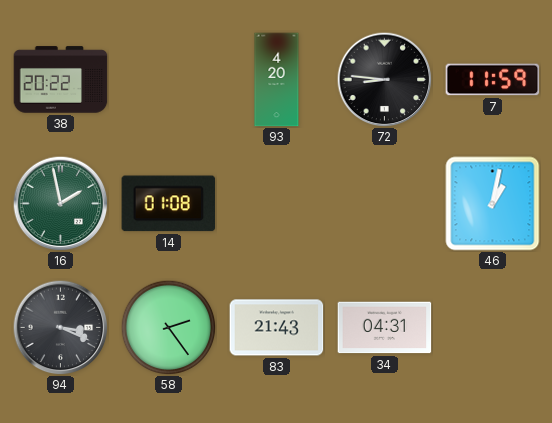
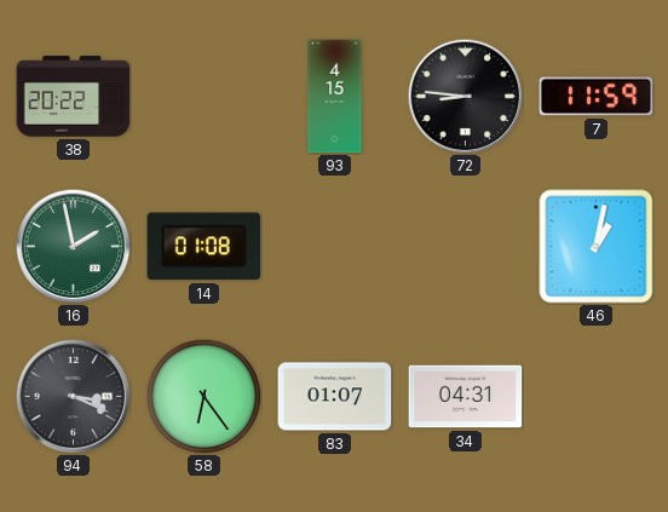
93: 4:20 -> 4:15
58: 2:24 -> 6:24
83: 21:43 -> 01:07
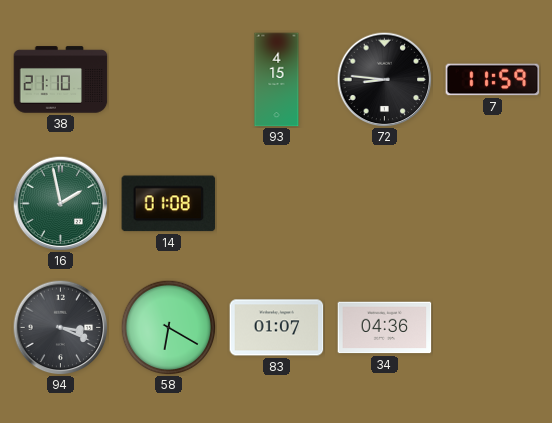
38: 20:22 -> 21:10
46: 1:02 -> none
58: 6:24 -> 6:20
34: 04:31 -> 04:36
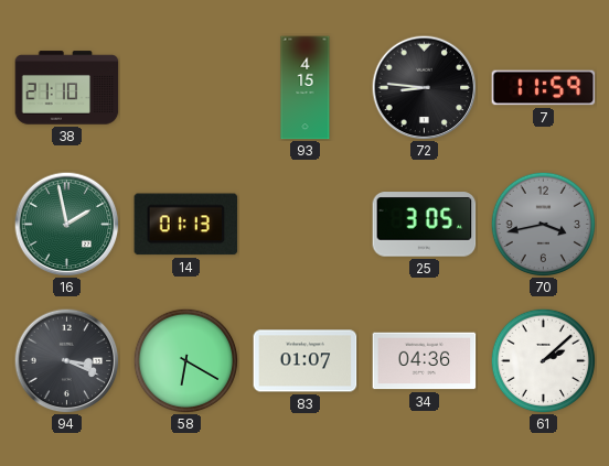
14: 01:08 -> 01:13
25: none -> 3:05
70: none -> 3:43
61: none -> 2:08
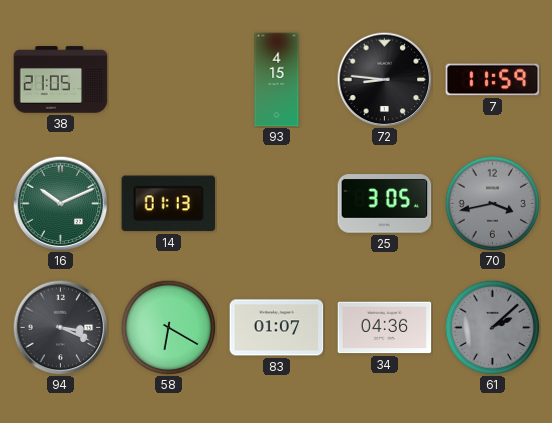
38: 21:10 -> 21:05
16: 1:58 -> 10:11
61 dial: white -> grey
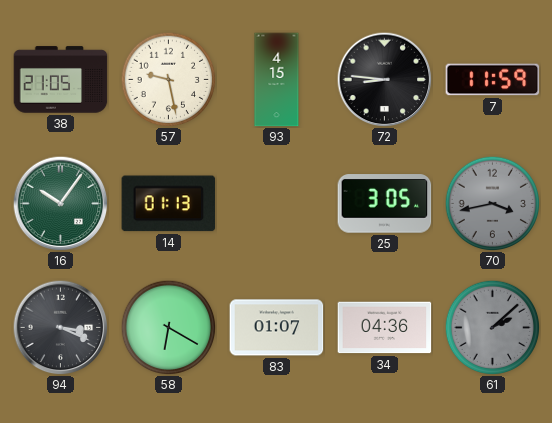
57: none -> 9:28
16: 10:11 -> 10:06
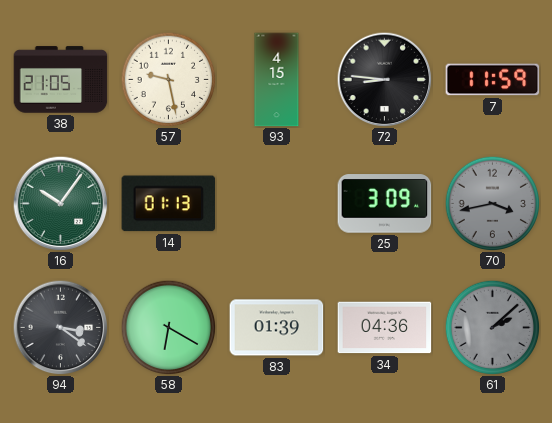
25: 3:05 -> 3:09
94: 3:19 -> 3:21
83: 01:07 -> 01:39
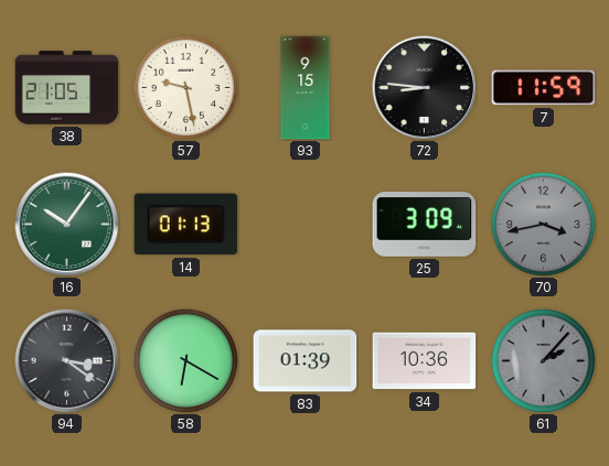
93: 4:15 -> 9:15
34: 04:36 -> 10:36
61: 2:08 -> 2:07
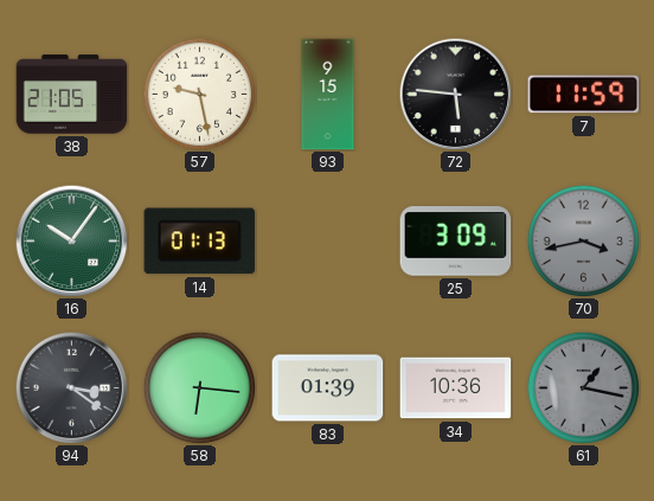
72: 8:46 -> 5:46
58: 6:20 -> 6:16
61: 2:07 -> 1:17
